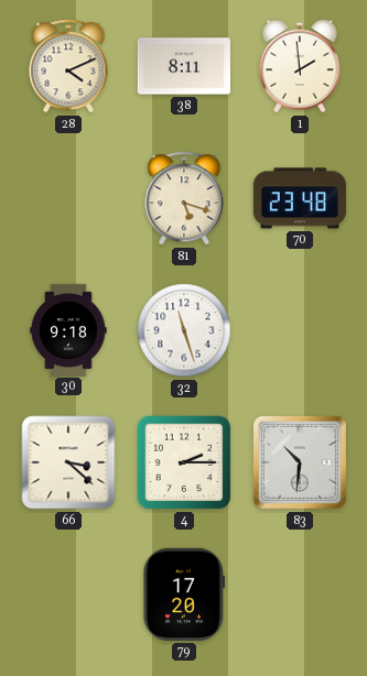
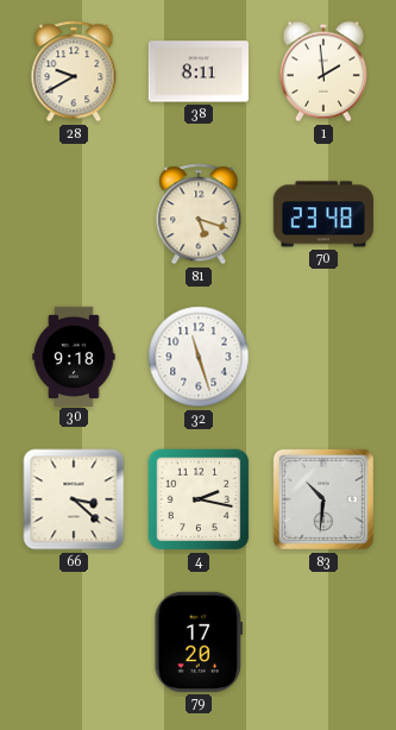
28: 4:11 -> 9:40
4: 2:15 -> 2:17
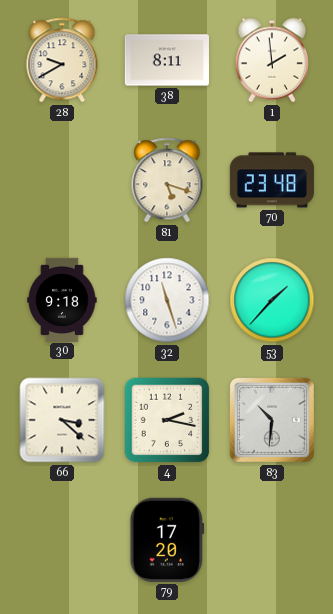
53: none -> 1:37
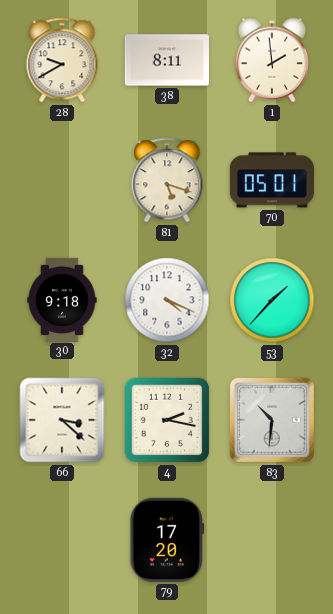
70: 23:48 -> 05:01
32: 11:27 -> 4:19
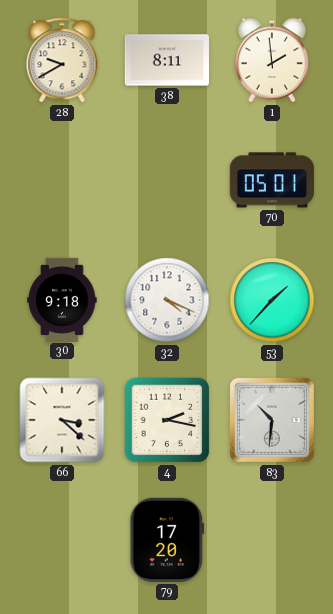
81: 5:18 -> none
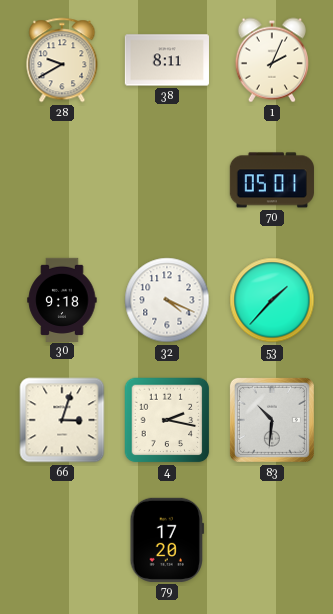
1: 1:59 -> 2:04
66: 3:22 -> 3:03
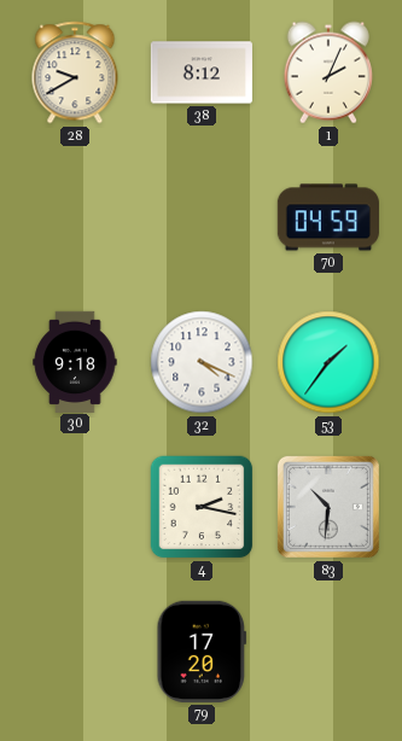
38: 8:11 -> 8:12
70: 05:01 -> 04:59
53: 1:37 -> 1:36
66: 3:03 -> none
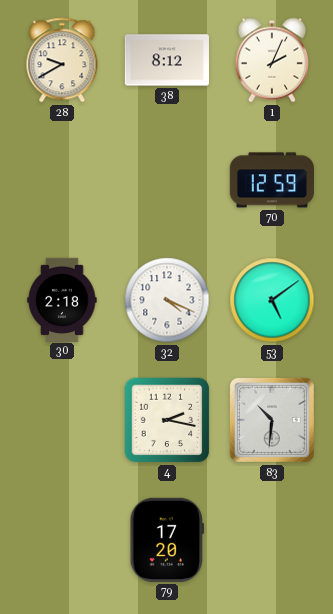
70: 04:59 -> 12:59
30: 9:18 -> 2:18
53: 1:36 -> 5:09
